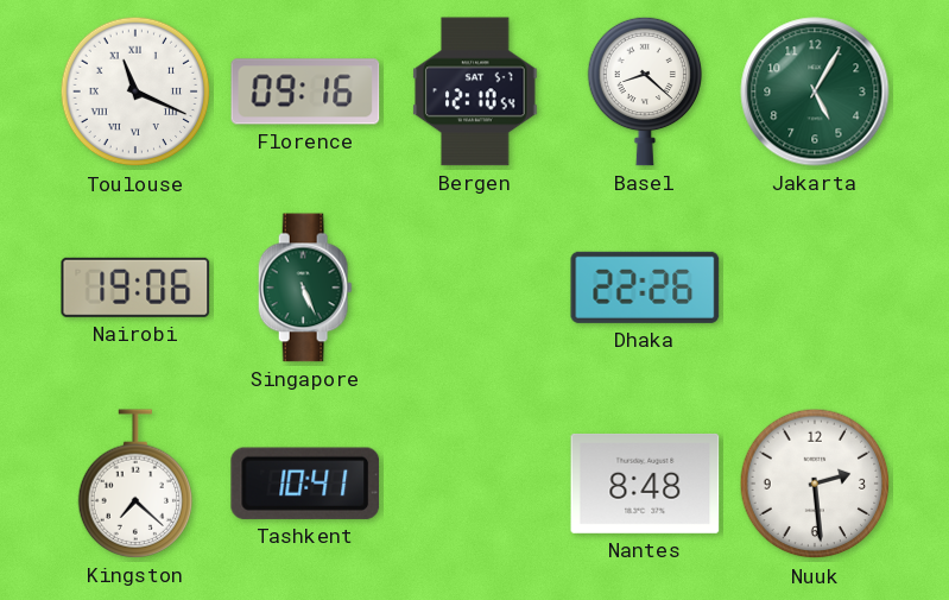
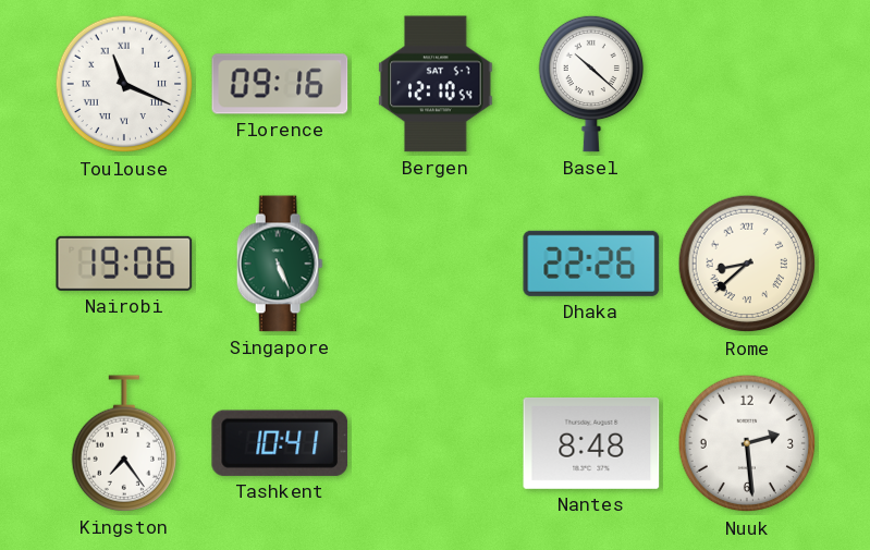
Basel: 8:22 -> 10:22
Jakarta: 5:05 -> none
Rome: none -> 8:38
Kingston: 7:22 -> 7:24
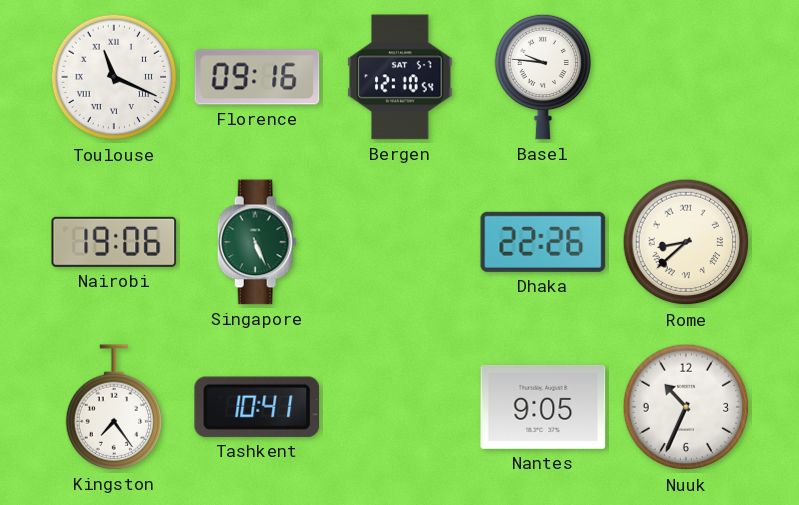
Basel: 10:22 -> 9:46
Nantes: 8:48 -> 9:05
Nuuk: 2:29 -> 10:34
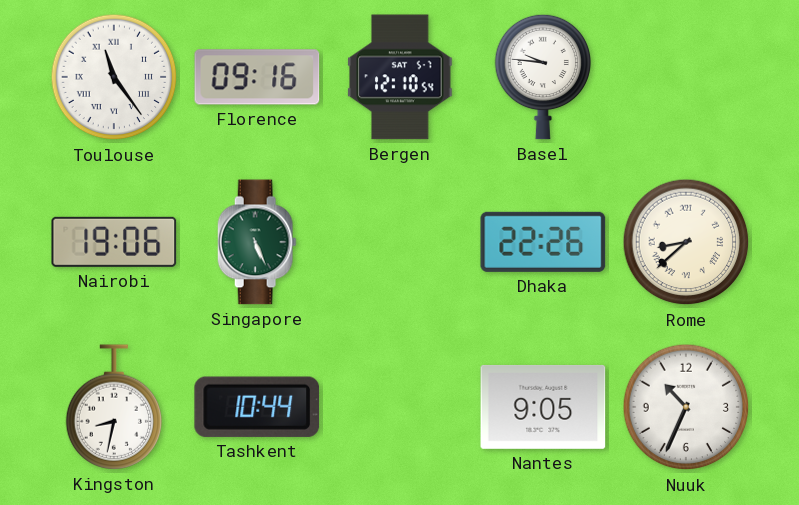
Toulouse: 11:19 -> 11:24
Kingston: 7:24 -> 8:32
Tashkent: 10:41 -> 10:44
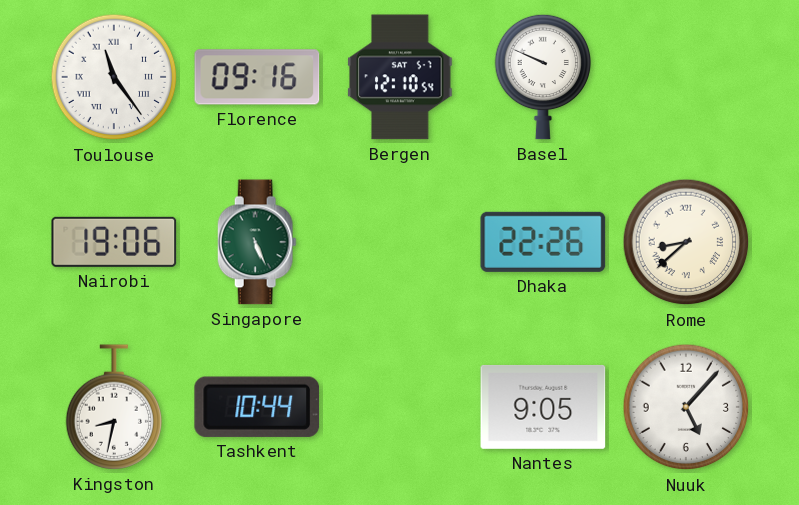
Basel: 9:46 -> 9:49
Nuuk: 10:34 -> 5:07
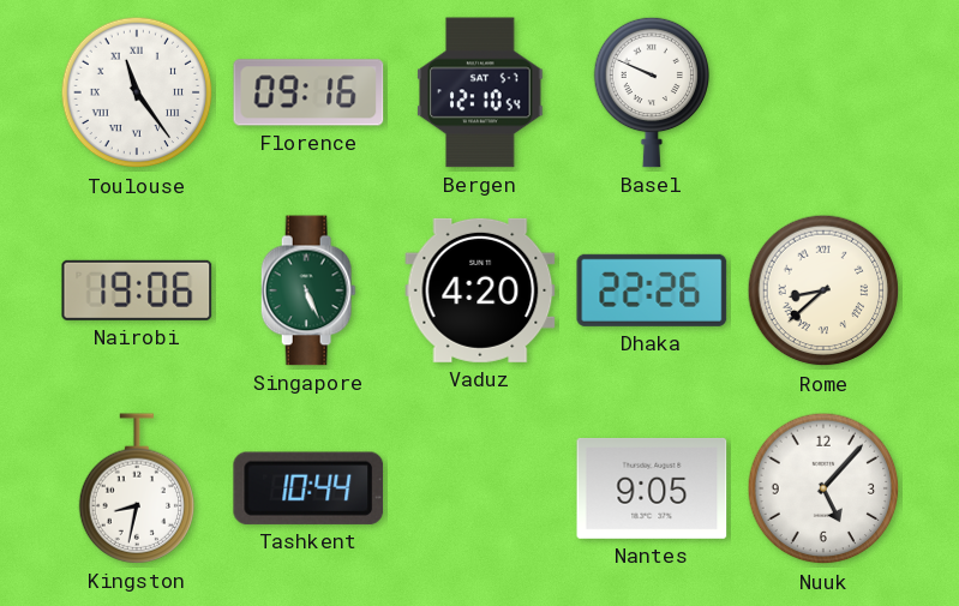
Vaduz: none -> 4:20
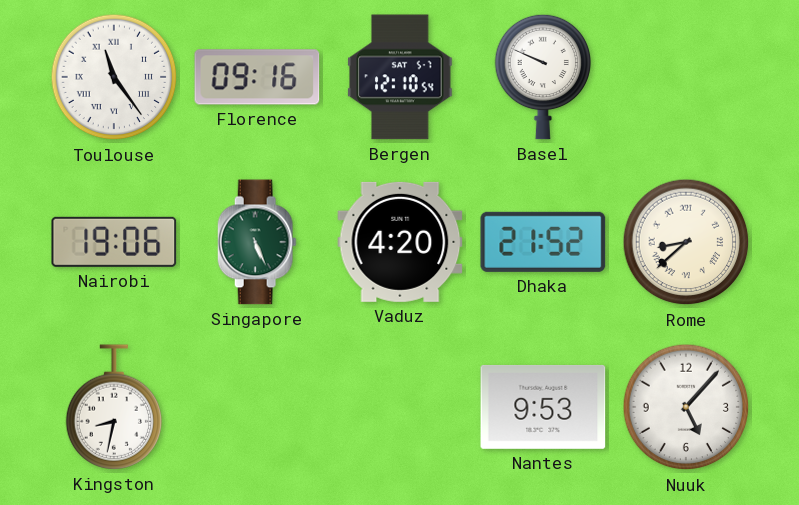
Dhaka: 22:26 -> 21:52
Tashkent: 10:44 -> none
Nantes: 9:05 -> 9:53
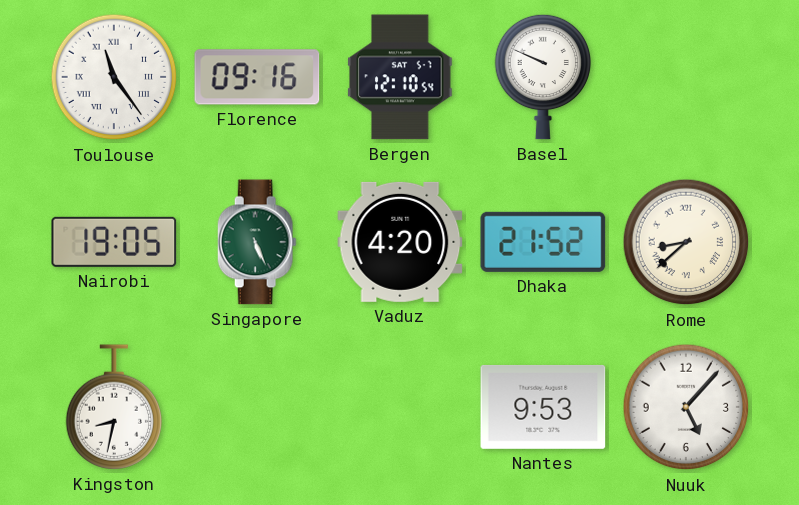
Nairobi: 19:06 -> 19:05
